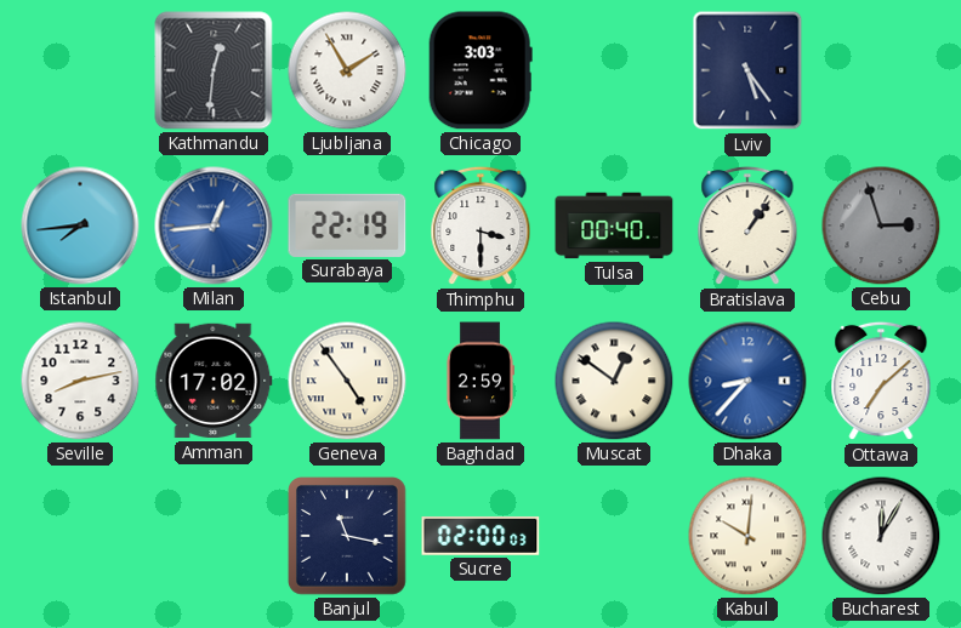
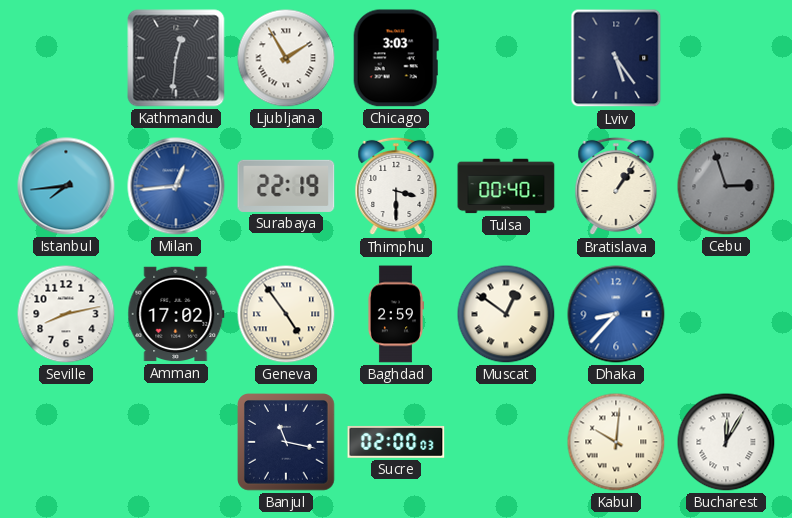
Ottawa: 7:08 -> none
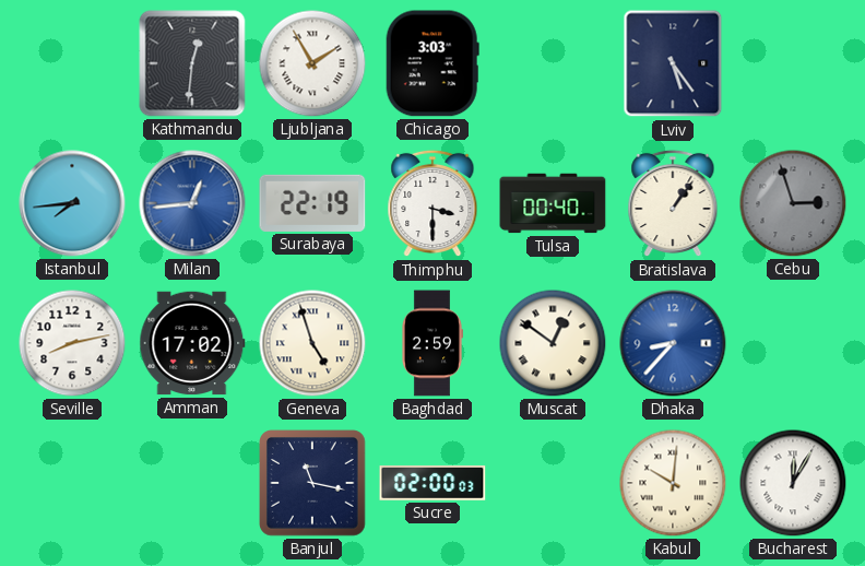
Geneva: 4:54 -> 4:57
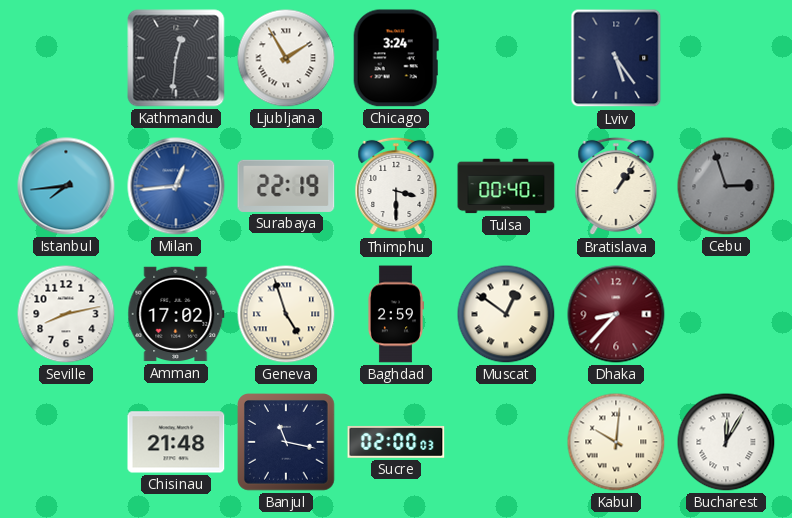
Chicago: 3:03 -> 3:24
Dhaka dial: blue -> burgundy
Chisinau: none -> 21:48
